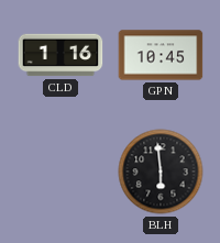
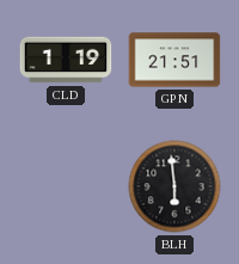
CLD: 1:16 -> 1:19
GPN: 10:45 -> 21:51
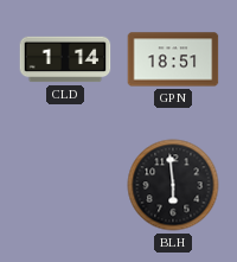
CLD: 1:19 -> 1:14
GPN: 21:51 -> 18:51
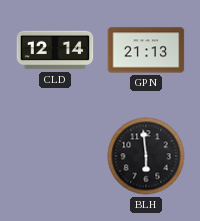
CLD: 1:14 -> 12:14
GPN: 18:51 -> 21:13
